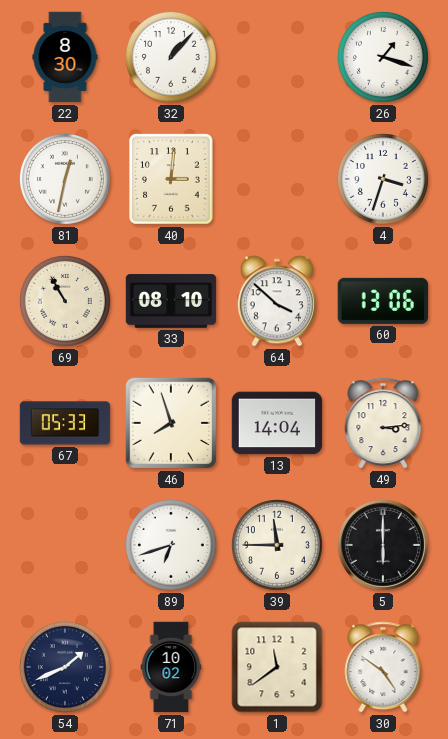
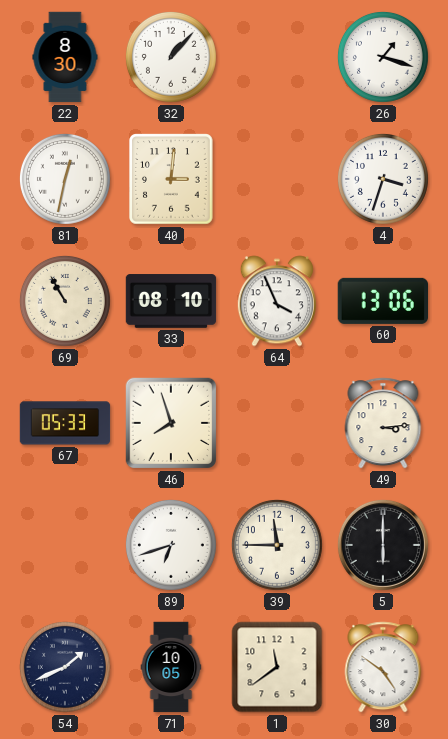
64: 3:52 -> 3:56
13: 14:04 -> none
71: 10:02 -> 10:05
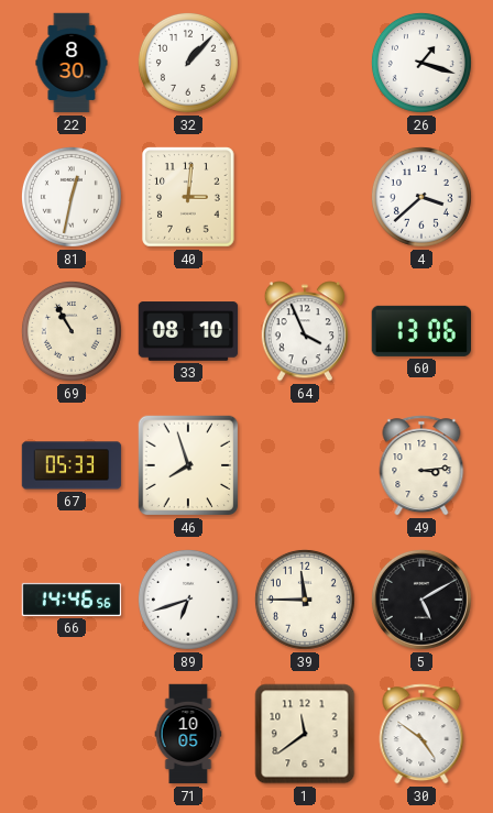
4: 3:33 -> 3:38
66: none -> 14:46
5: 6:00 -> 5:10
54: 1:41 -> none
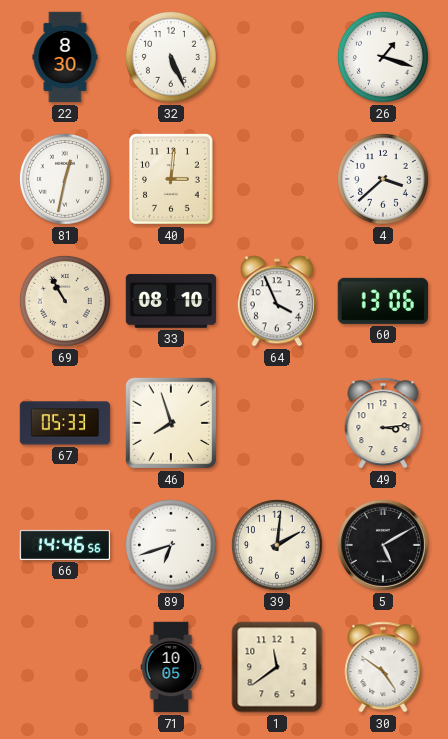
32: 1:07 -> 5:26
39: 11:45 -> 2:01
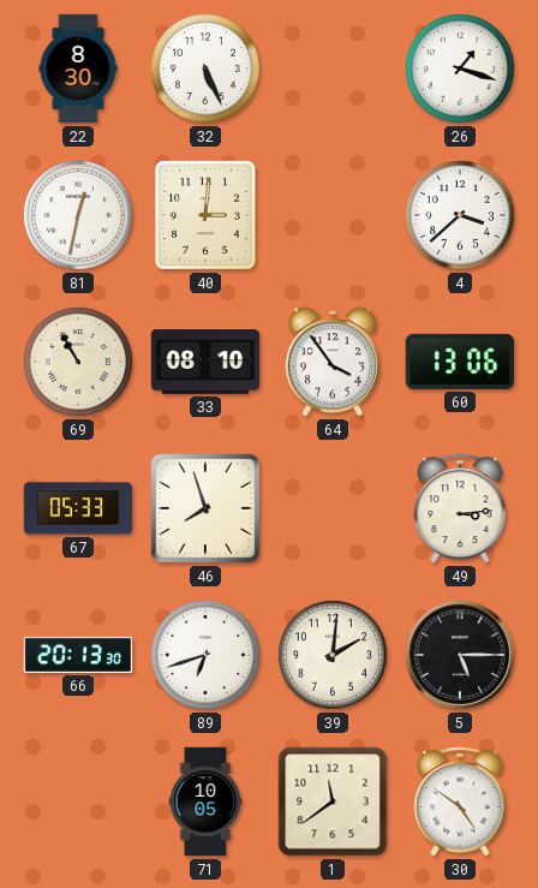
64: 3:56 -> 3:54
66: 14:46 -> 20:13
5: 5:10 -> 5:15
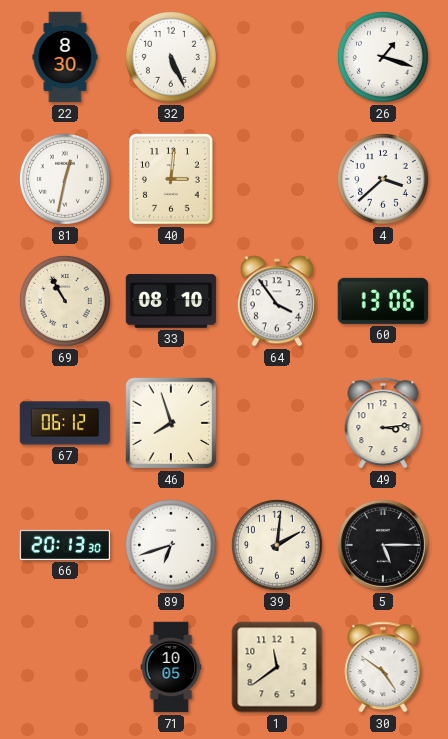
67: 05:33 -> 06:12
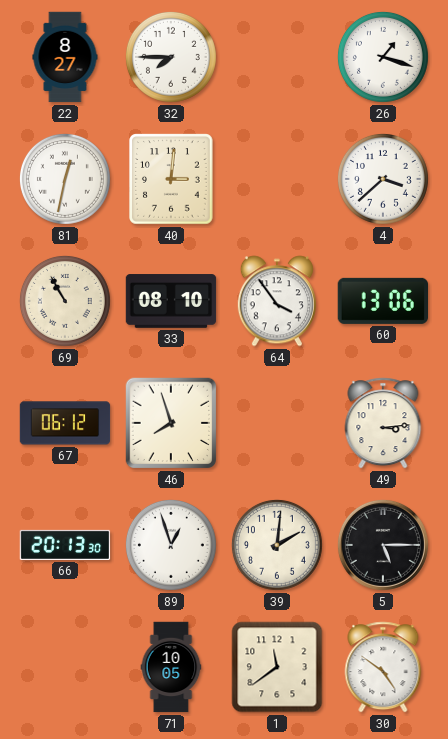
22: 8:30 -> 8:27
32: 5:26 -> 7:45
89: 6:42 -> 12:57
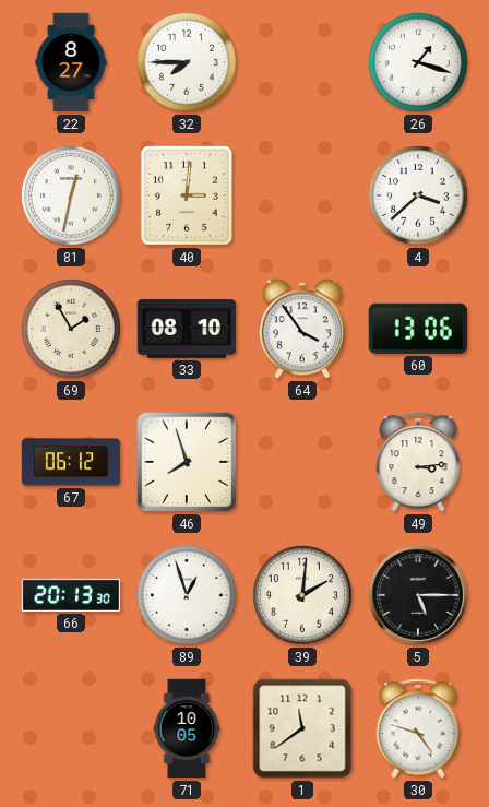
69: 10:55 -> 1:55
30: 4:51 -> 4:48
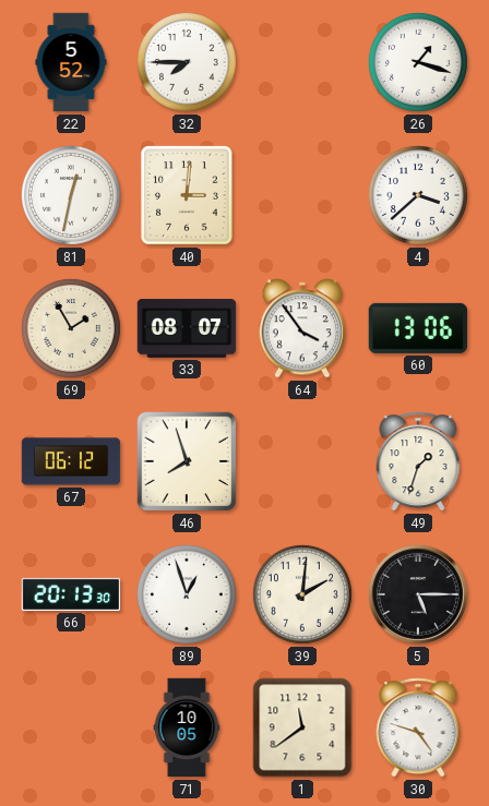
22: 8:27 -> 5:52
33: 08:10 -> 08:07
49: 3:14 -> 1:33
